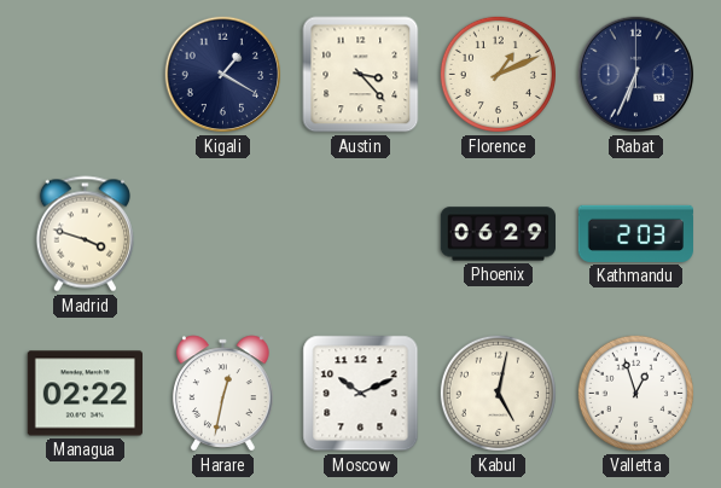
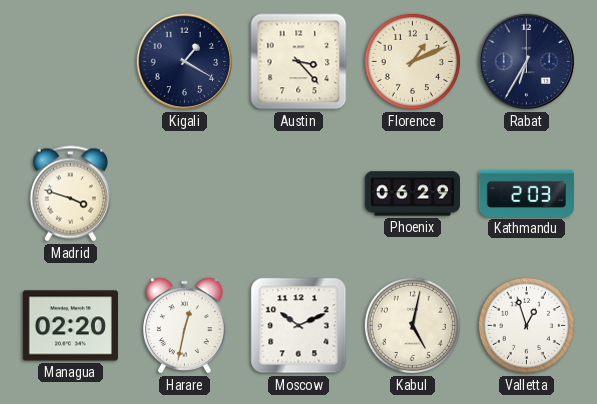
Rabat: 6:34 -> 6:35
Managua: 02:22 -> 02:20
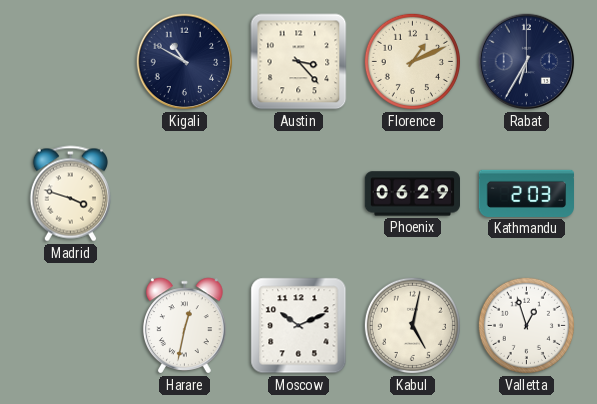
Kigali: 1:20 -> 10:50
Managua: 02:20 -> none
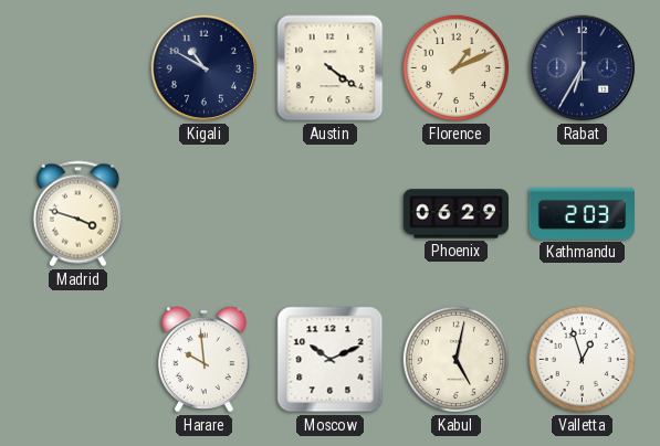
Austin: 3:23 -> 4:21
Harare: 12:32 -> 9:59
